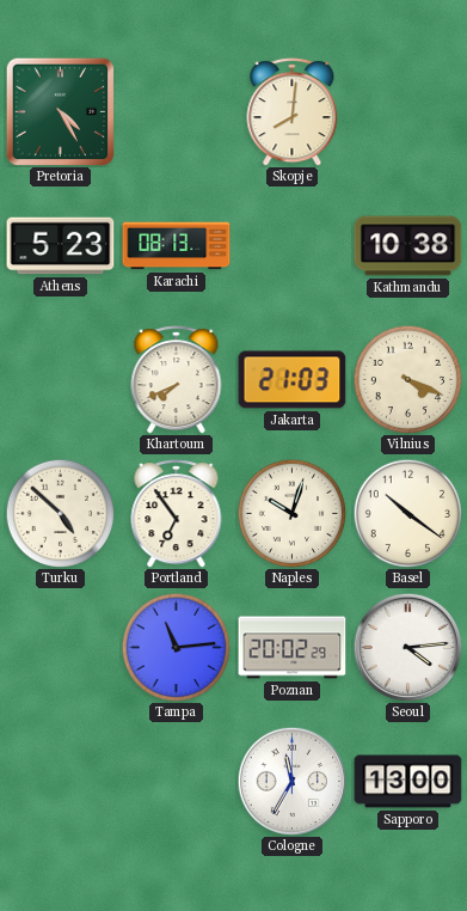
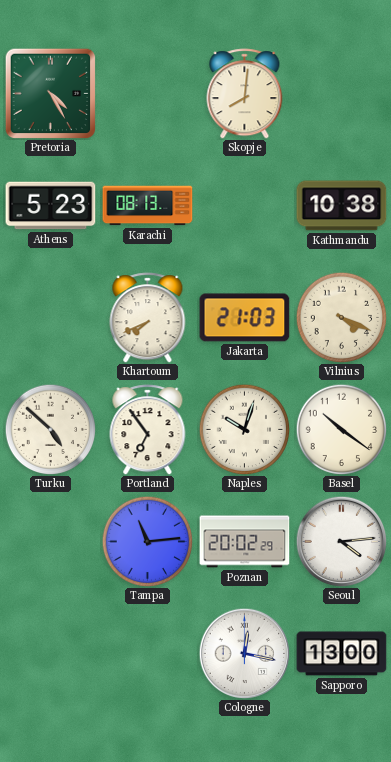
Cologne: 11:35 -> 12:17
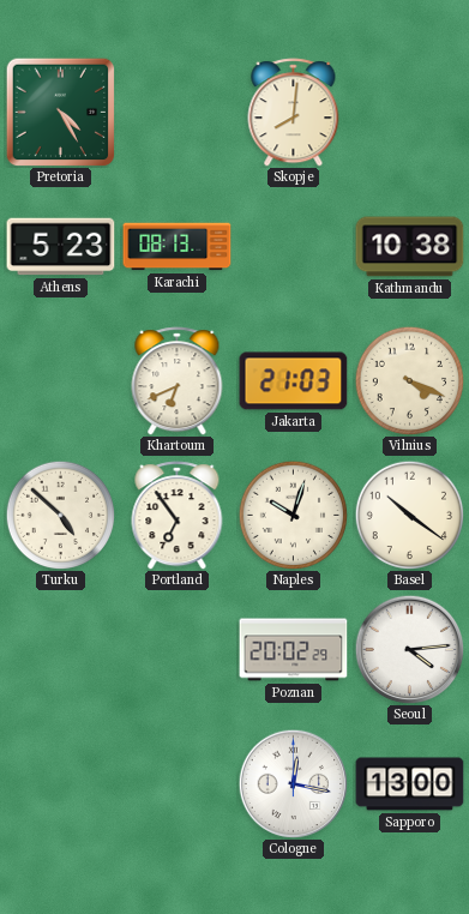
Khartoum: 7:41 -> 6:41
Tampa: 11:14 -> none
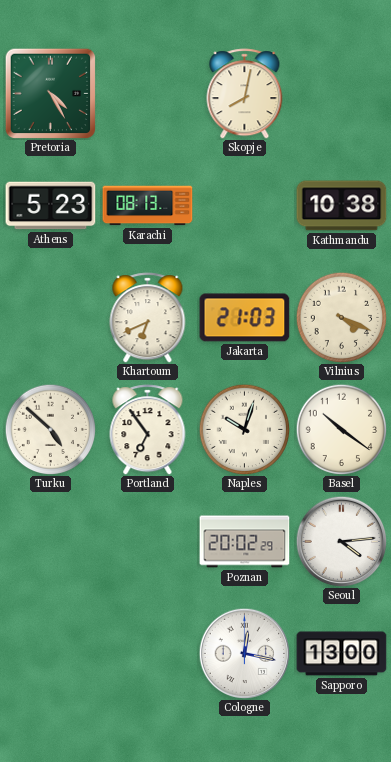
Skopje: 8:01 -> 8:02
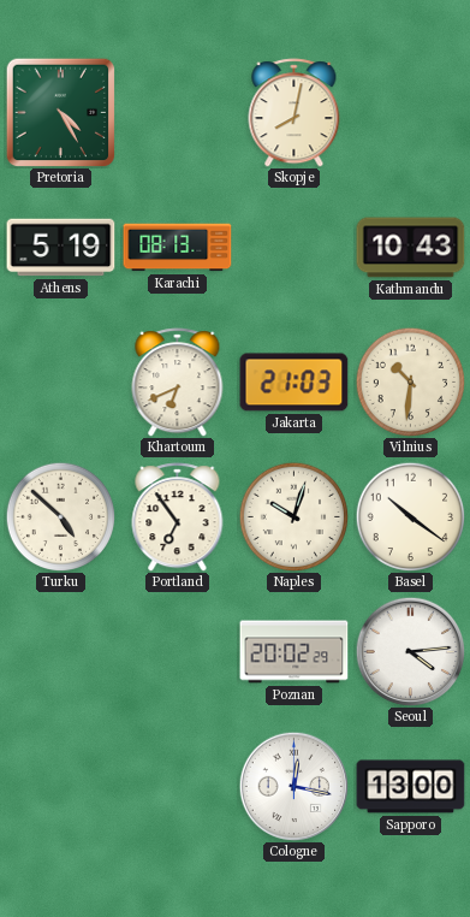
Athens: 5:23 -> 5:19
Kathmandu: 10:38 -> 10:43
Vilnius: 4:19 -> 10:31
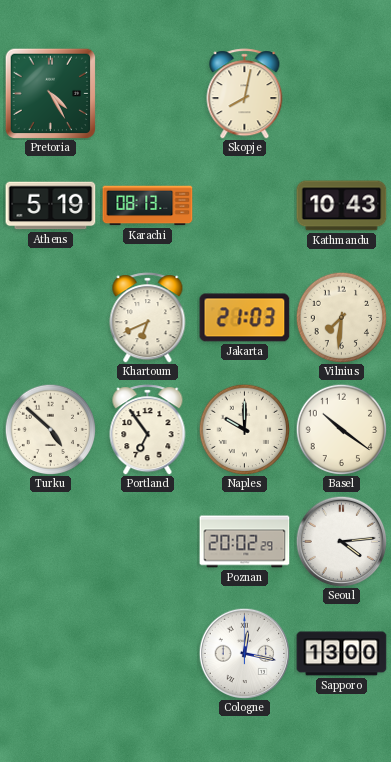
Vilnius: 10:31 -> 7:31
Naples: 10:03 -> 10:00
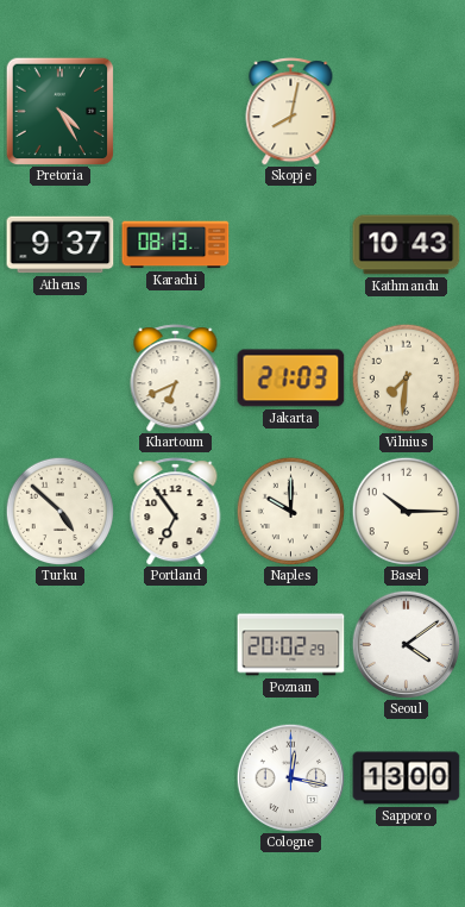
Athens: 5:19 -> 9:37
Basel: 10:21 -> 10:15
Seoul: 4:14 -> 4:09
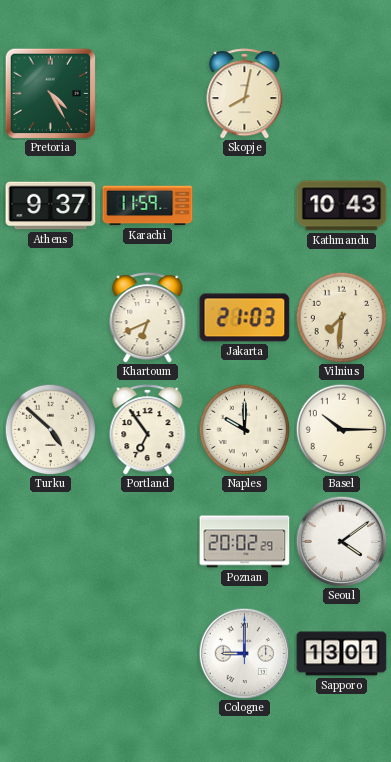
Karachi: 08:13 -> 11:59
Cologne: 12:17 -> 9:00
Sapporo: 13:00 -> 13:01
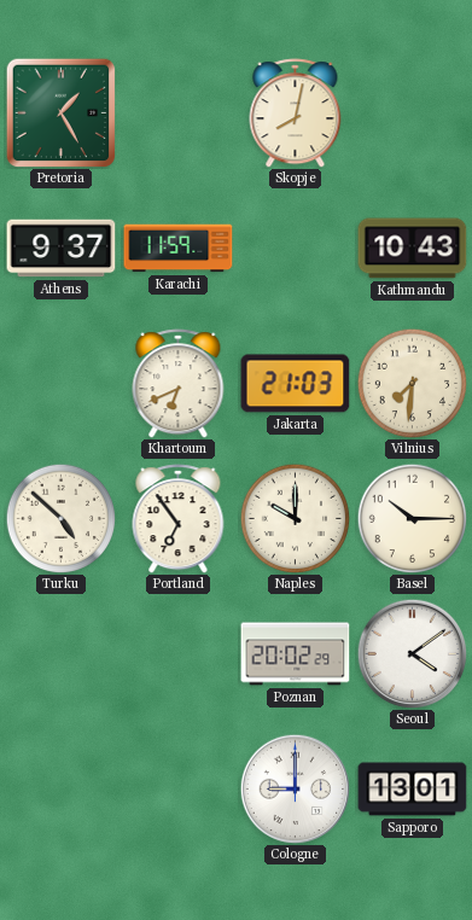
Pretoria: 4:25 -> 1:25
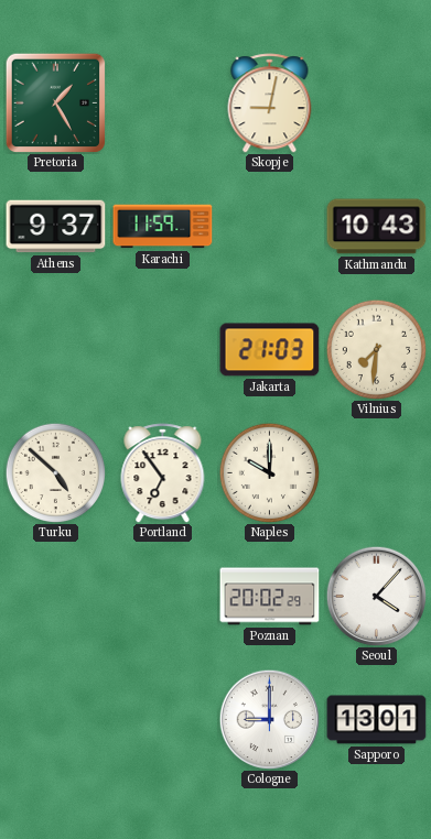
Skopje: 8:02 -> 9:02
Khartoum: 6:41 -> none
Basel: 10:15 -> none
Seoul: 4:09 -> 4:07
